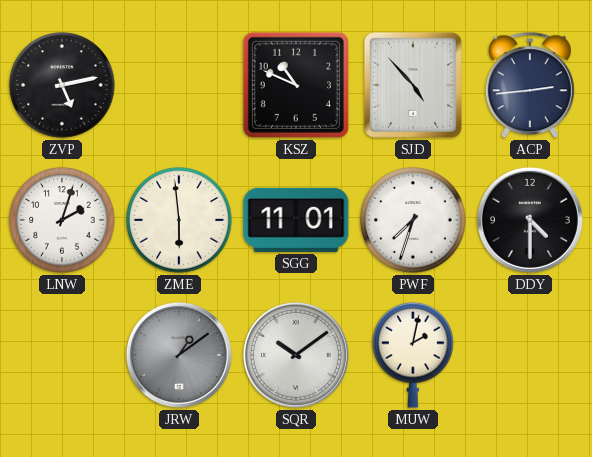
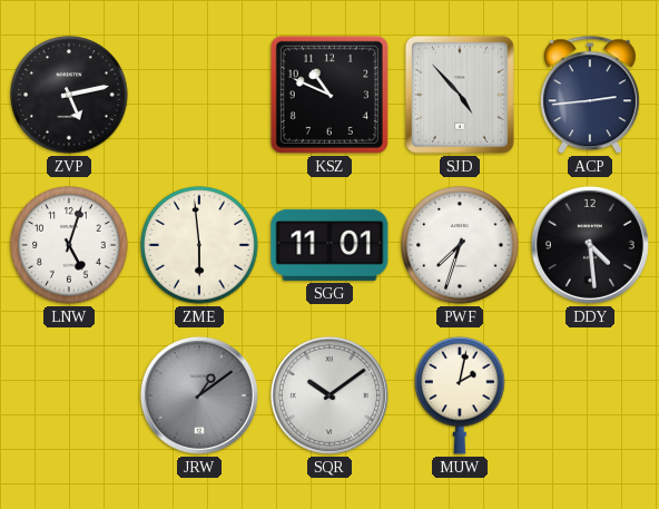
LNW: 2:03 -> 5:03
DDY: 4:30 -> 4:29
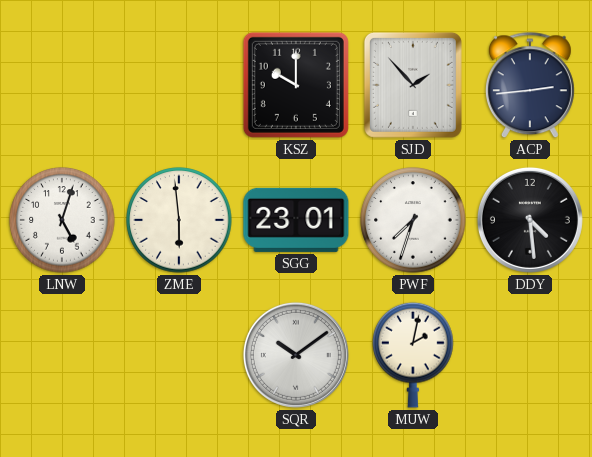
ZVP: 5:13 -> none
KSZ: 10:49 -> 10:00
SJD: 4:53 -> 1:53
SGG: 11:01 -> 23:01
JRW: 1:09 -> none
